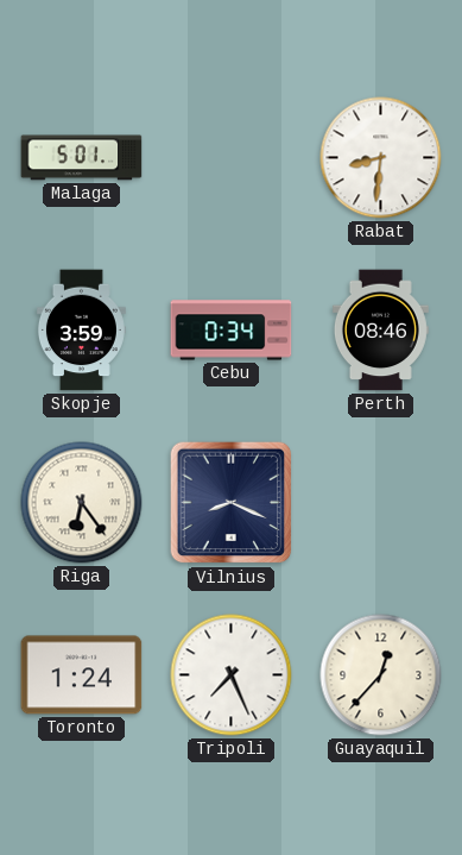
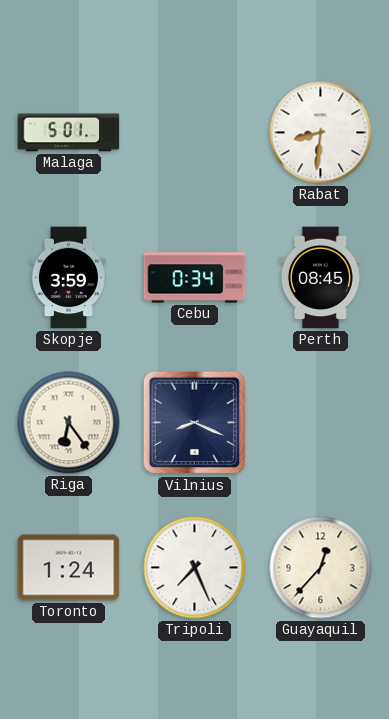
Perth: 08:46 -> 08:45
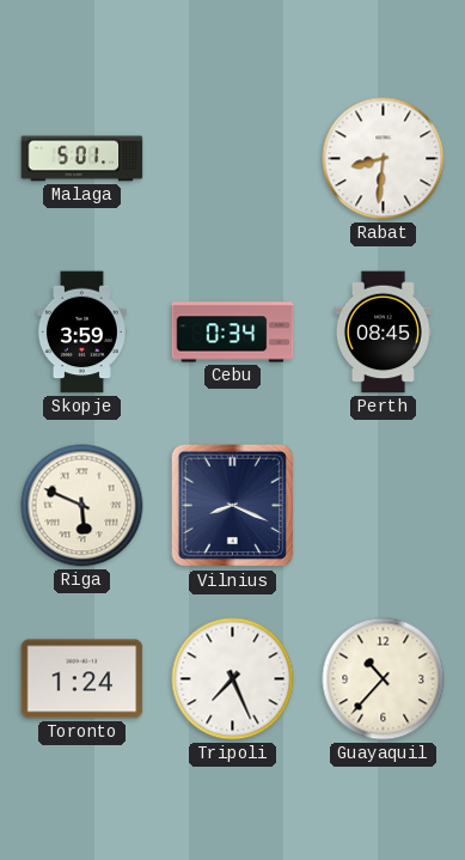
Riga: 6:24 -> 5:49
Guayaquil: 12:37 -> 10:37
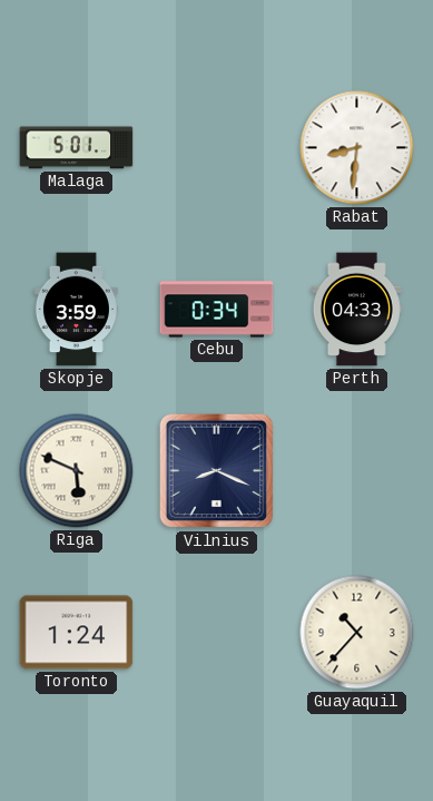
Perth: 08:45 -> 04:33
Tripoli: 7:26 -> none
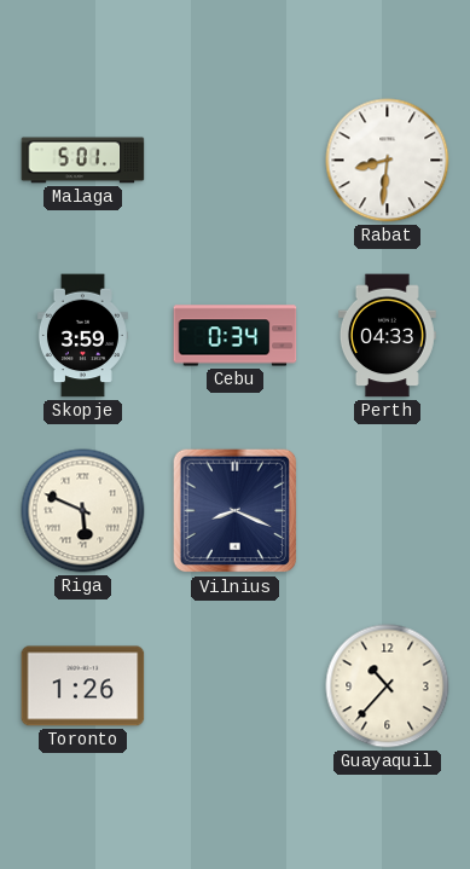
Toronto: 1:24 -> 1:26
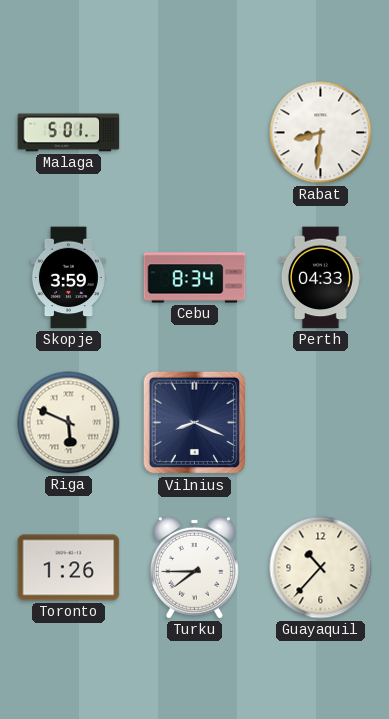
Cebu: 0:34 -> 8:34
Turku: none -> 7:45
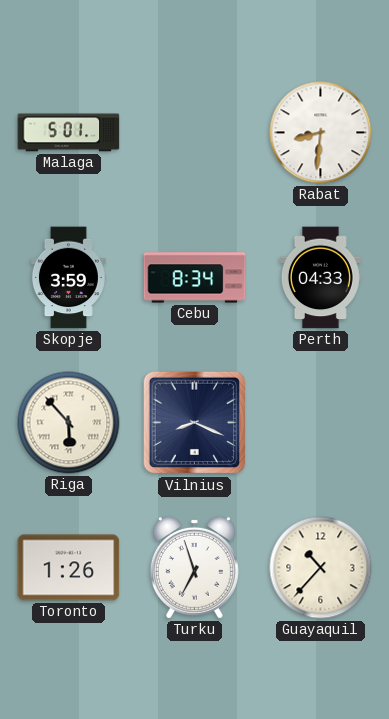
Riga: 5:49 -> 5:53
Turku: 7:45 -> 6:57
